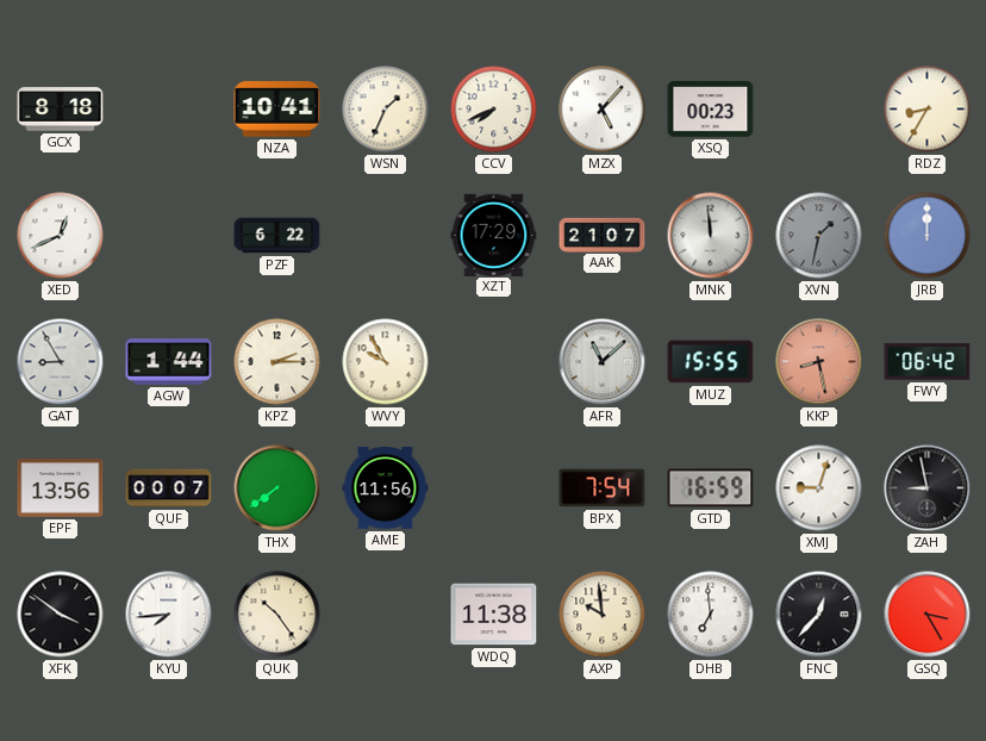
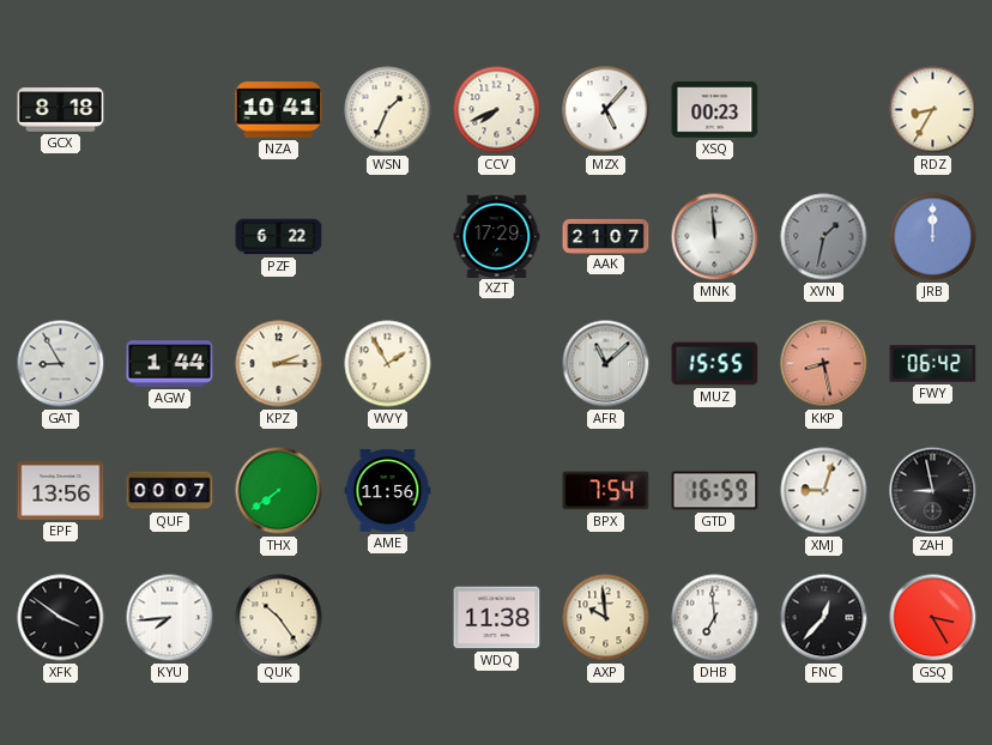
XED: 12:41 -> none
WVY: 9:55 -> 1:55
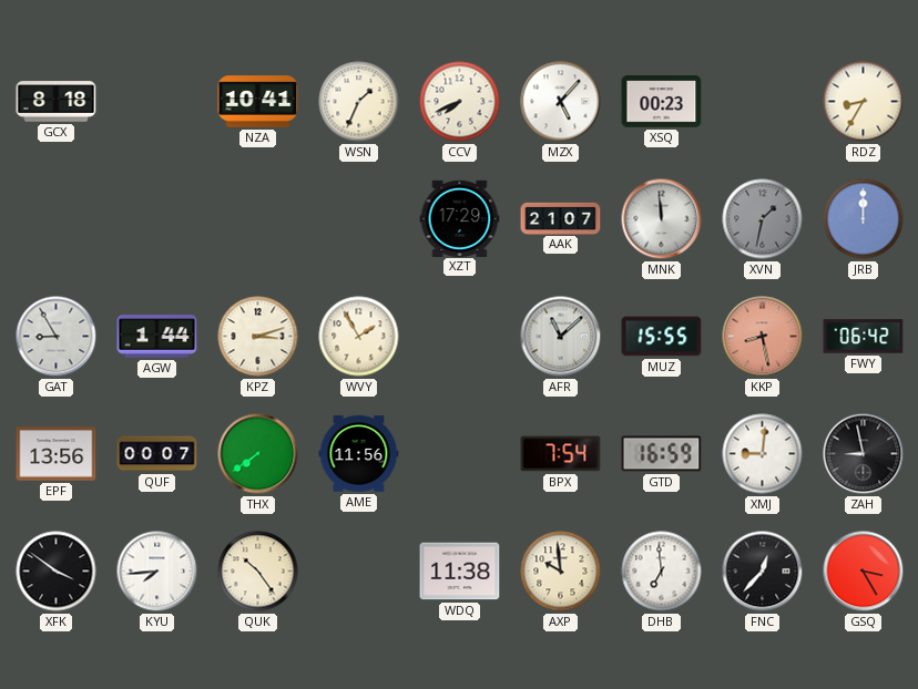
PZF: 6:22 -> none
KPZ: 2:15 -> 3:12
XMJ: 9:03 -> 9:01
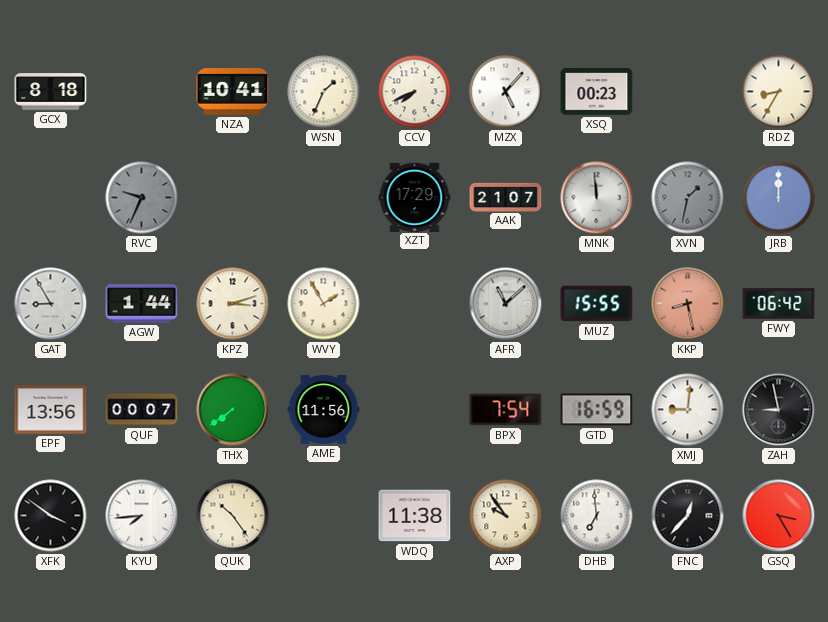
RVC: none -> 9:34
AXP: 9:59 -> 9:54
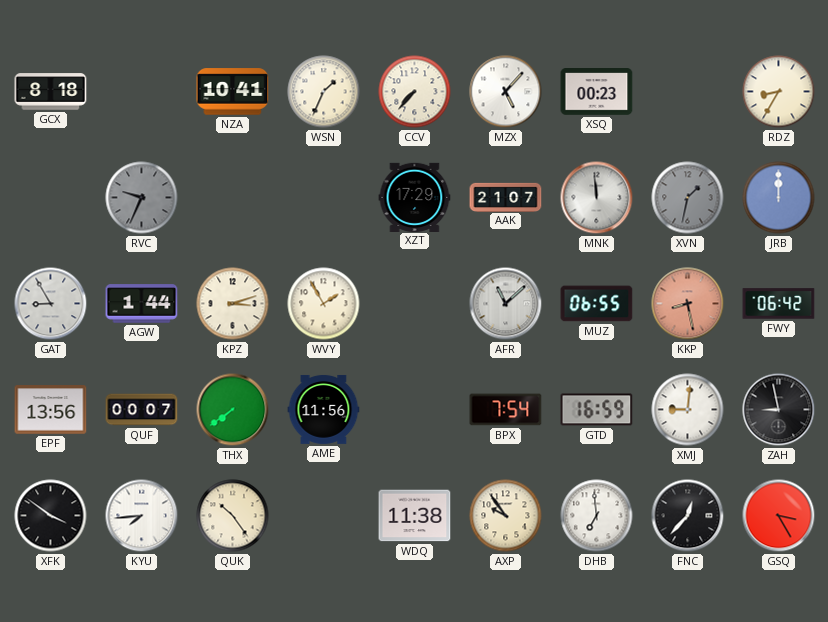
CCV: 7:41 -> 7:37
MUZ: 15:55 -> 06:55
